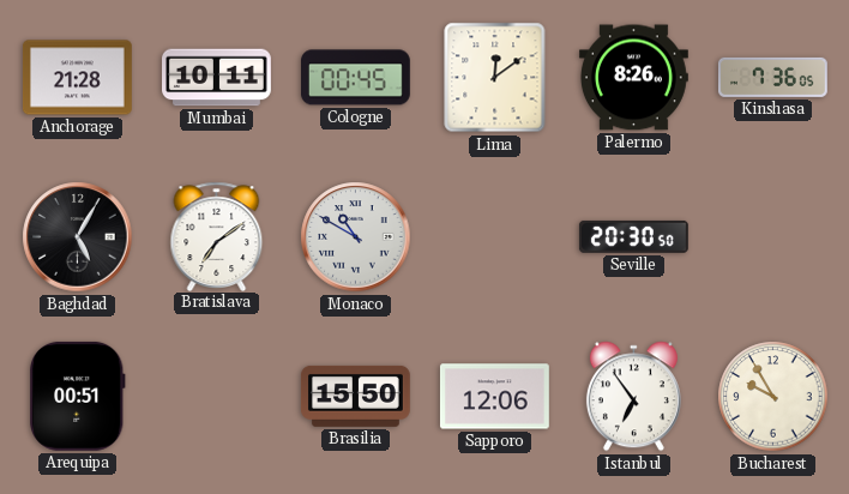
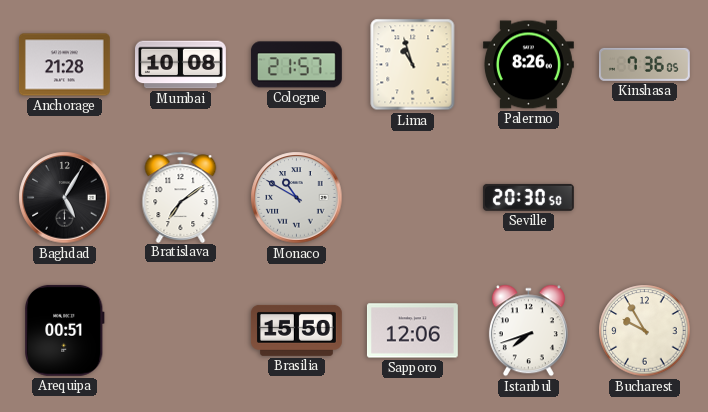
Mumbai: 10:11 -> 10:08
Cologne: 00:45 -> 21:57
Lima: 12:09 -> 10:57
Istanbul: 6:54 -> 7:42
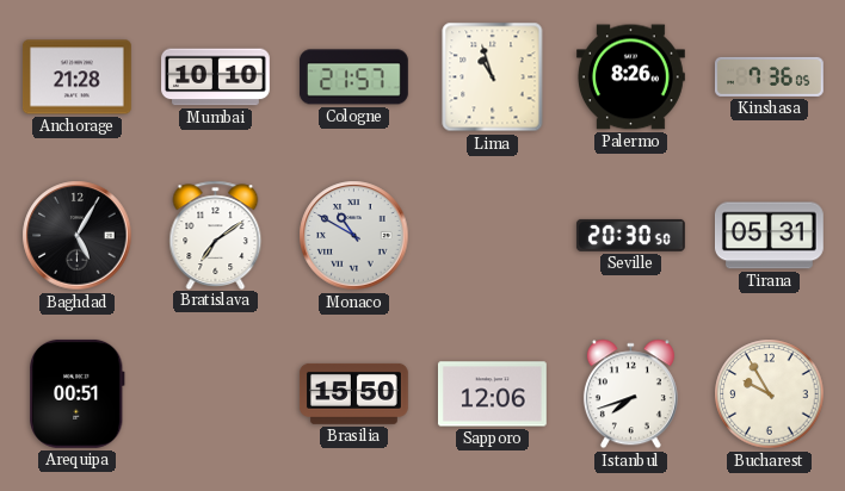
Mumbai: 10:08 -> 10:10
Tirana: none -> 05:31
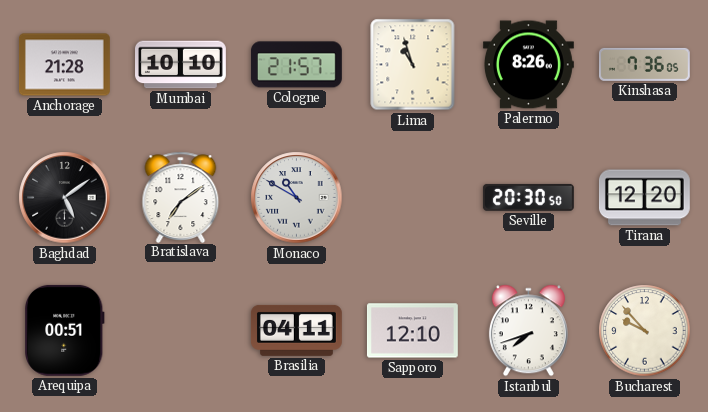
Baghdad: 5:05 -> 5:09
Tirana: 05:31 -> 12:20
Brasilia: 15:50 -> 04:11
Sapporo: 12:06 -> 12:10
Bucharest: 9:55 -> 9:53
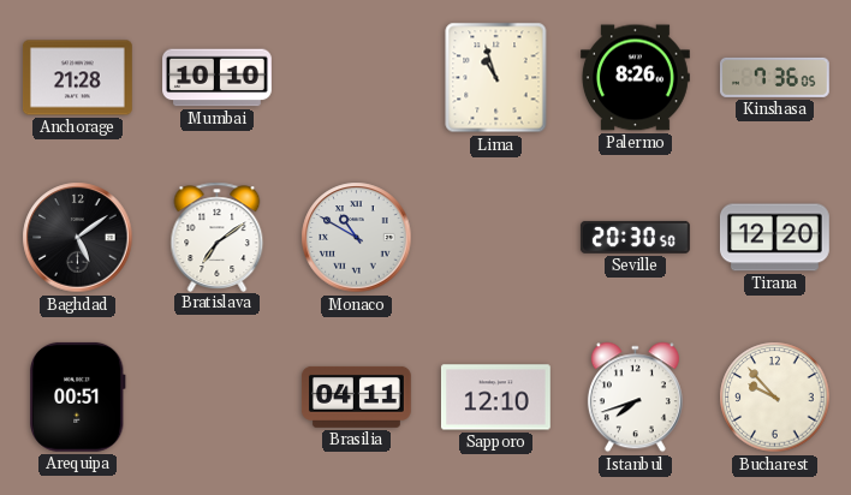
Cologne: 21:57 -> none
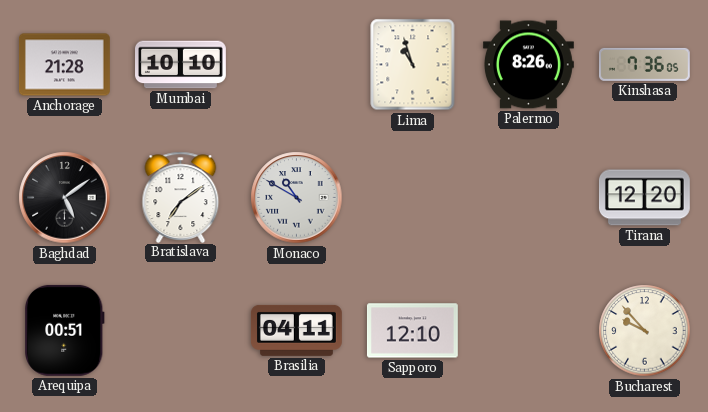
Seville: 20:30 -> none
Istanbul: 7:42 -> none
